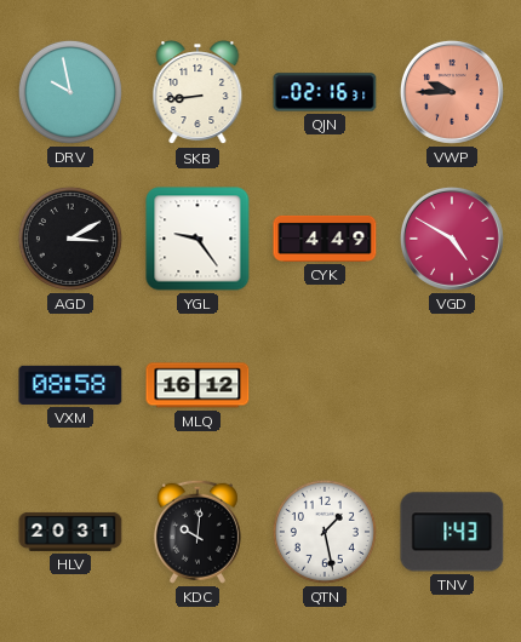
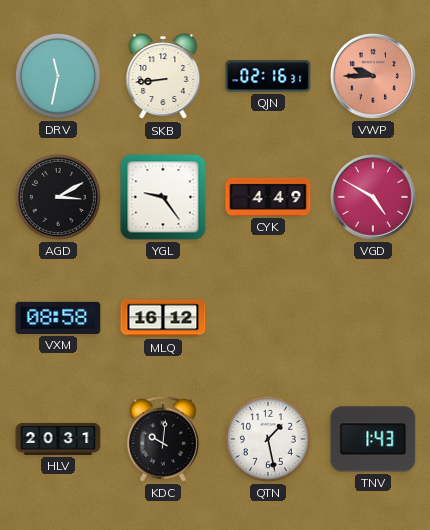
DRV: 9:58 -> 11:32
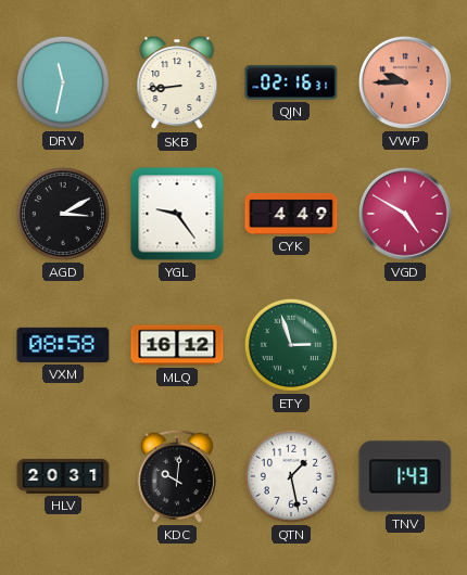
ETY: none -> 2:57
